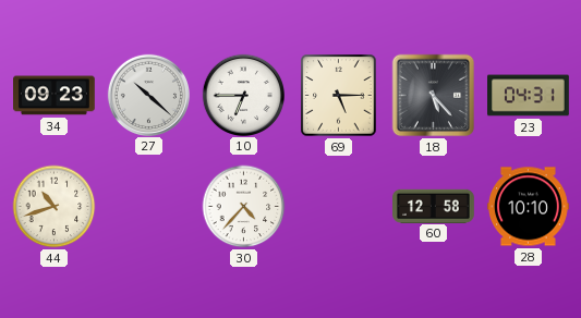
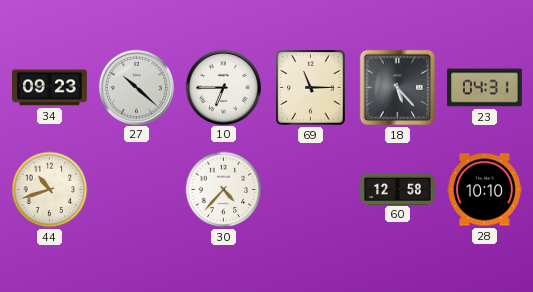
69: 5:15 -> 11:15
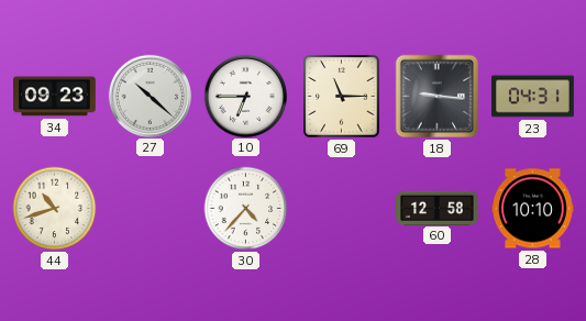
18: 5:23 -> 9:16
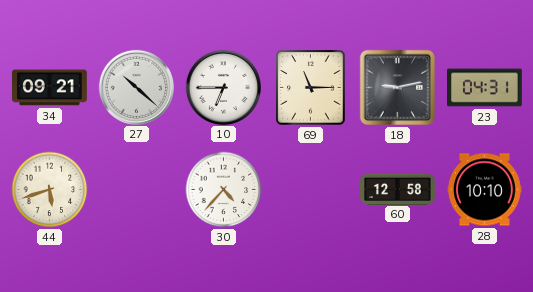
34: 09:23 -> 09:21
18: 9:16 -> 9:13
44: 10:42 -> 5:42
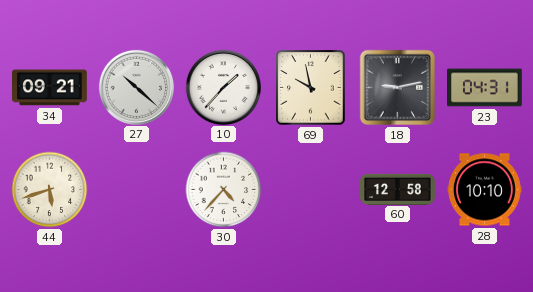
10: 6:45 -> 1:37
69: 11:15 -> 9:58
